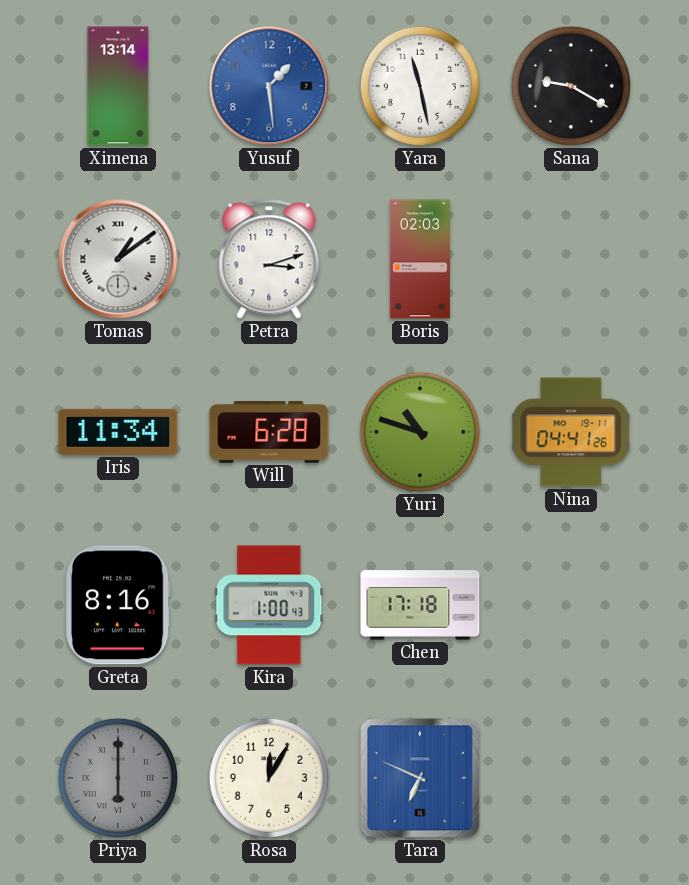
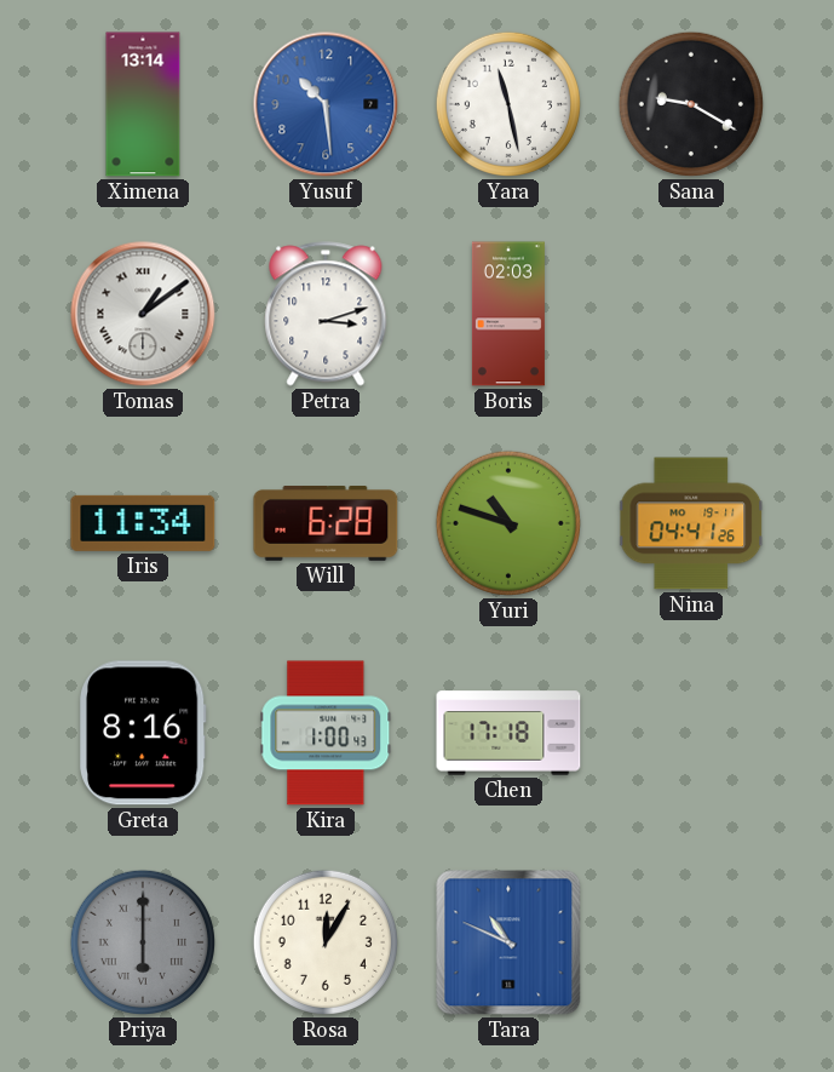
Yusuf: 1:29 -> 10:29
Tara: 6:49 -> 10:49
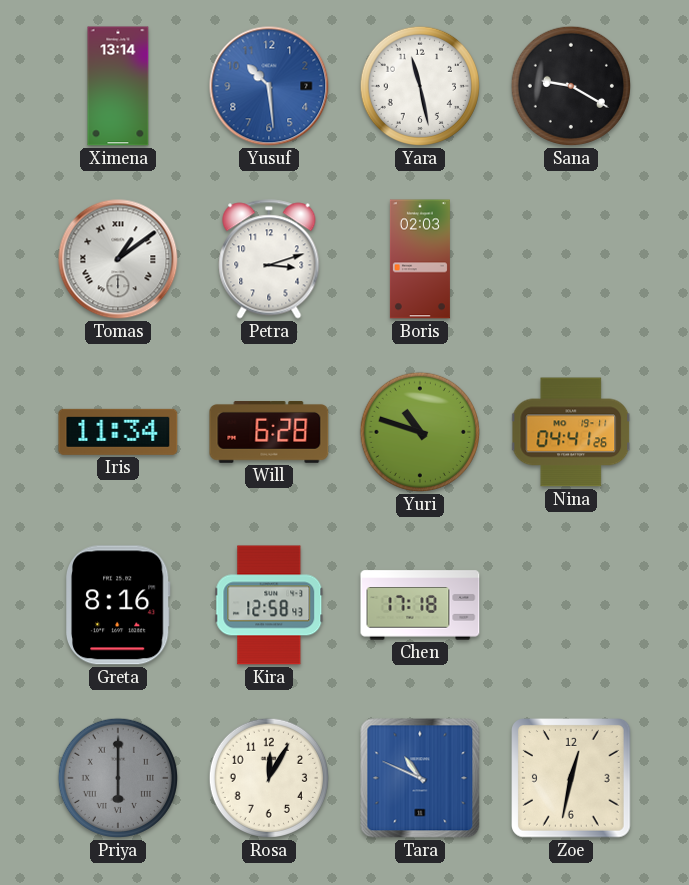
Kira: 1:00 -> 12:58
Zoe: none -> 12:32
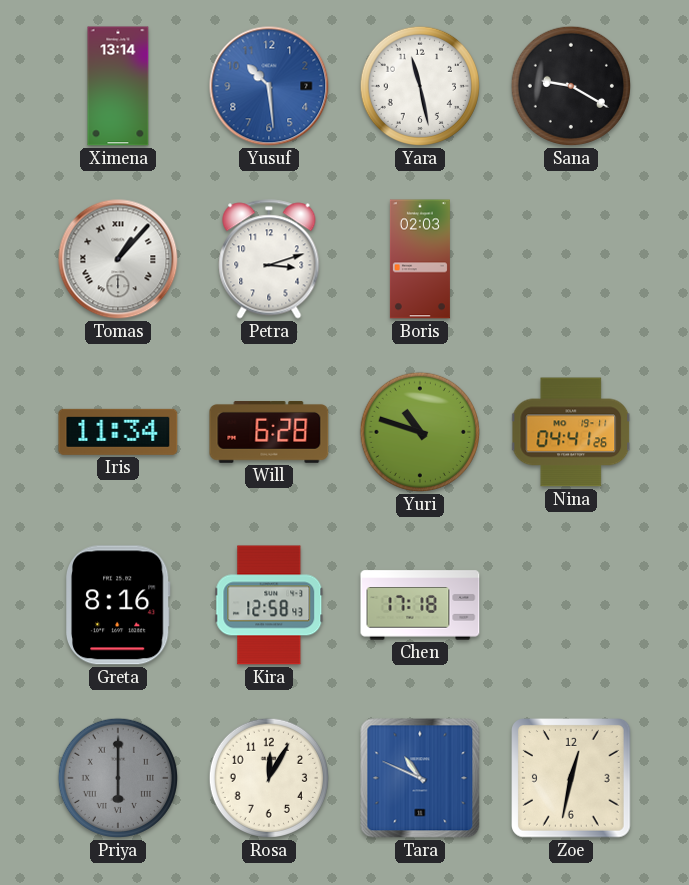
Tomas: 1:09 -> 1:07
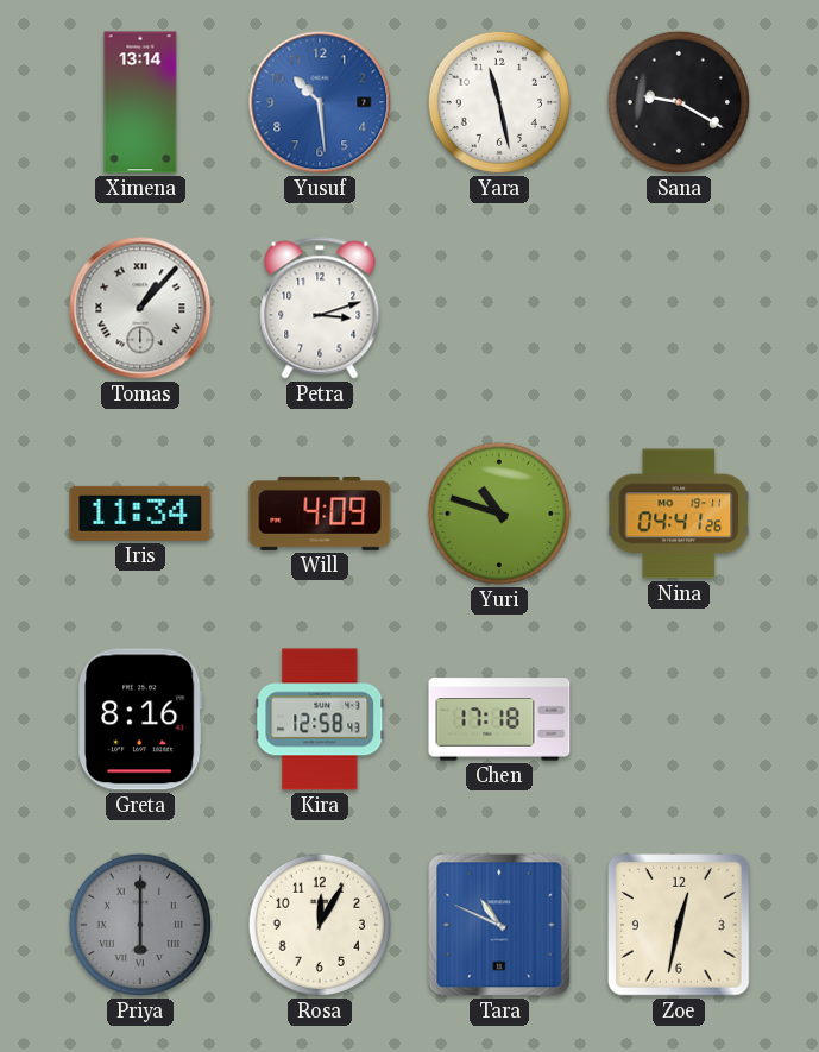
Boris: 02:03 -> none
Will: 6:28 -> 4:09
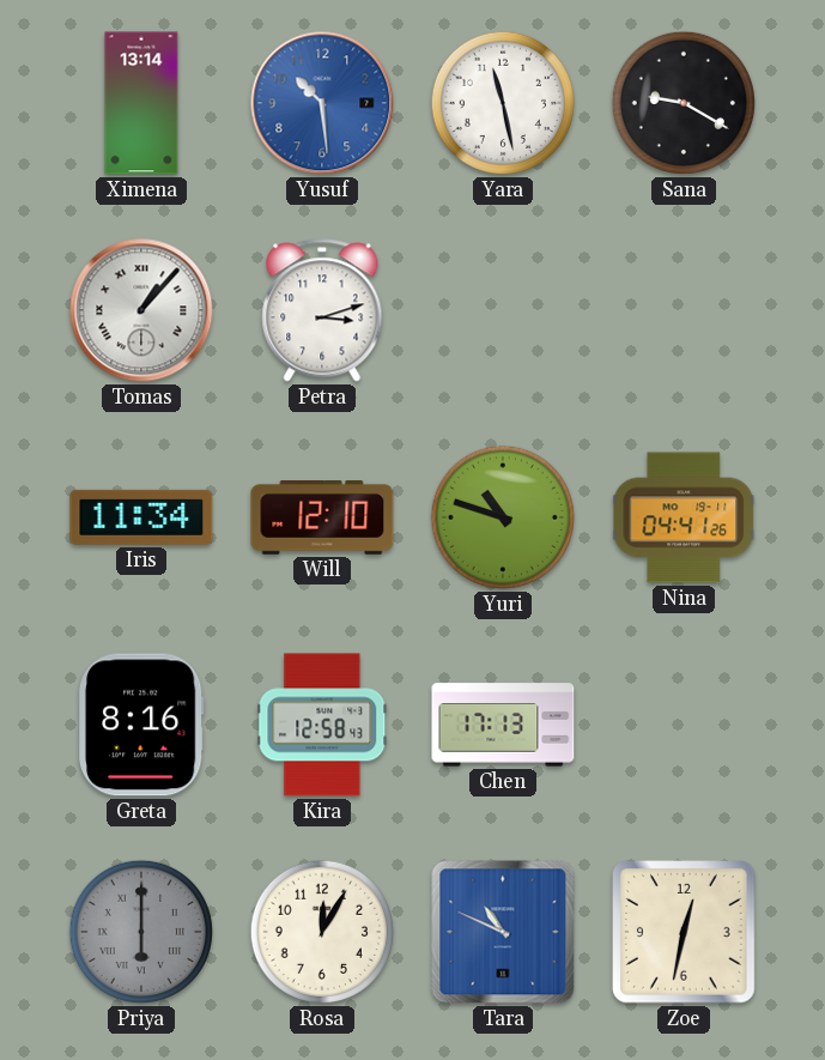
Will: 4:09 -> 12:10
Chen: 17:18 -> 17:13
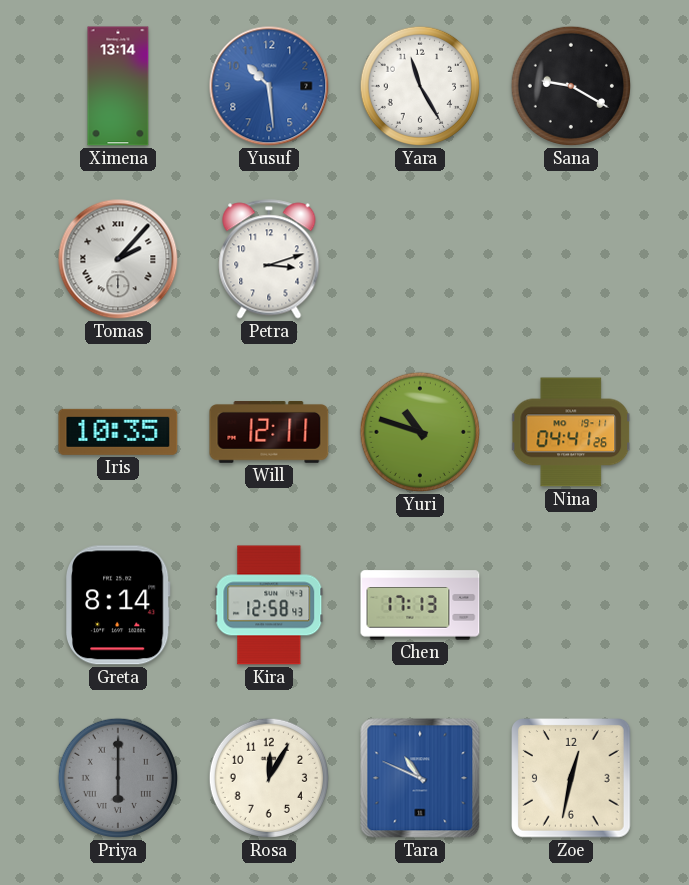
Yara: 11:28 -> 11:25
Tomas: 1:07 -> 2:07
Iris: 11:34 -> 10:35
Will: 12:10 -> 12:11
Greta: 8:16 -> 8:14
